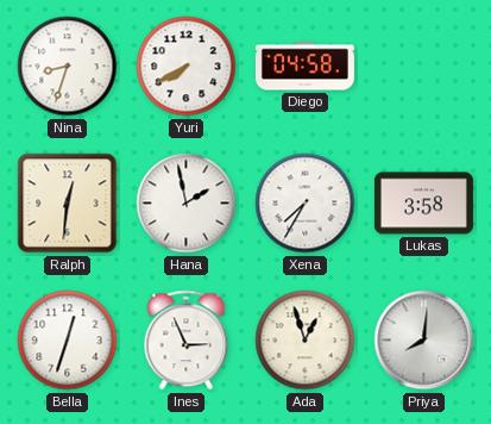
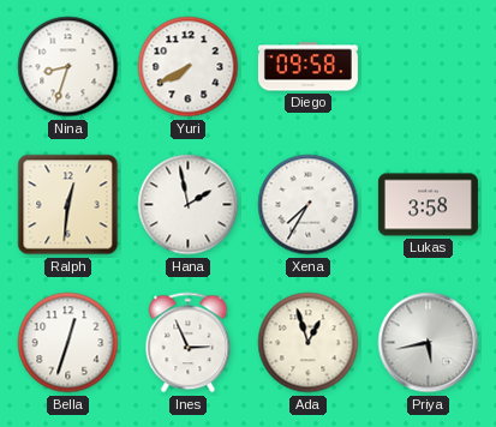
Diego: 04:58 -> 09:58
Priya: 8:01 -> 5:43
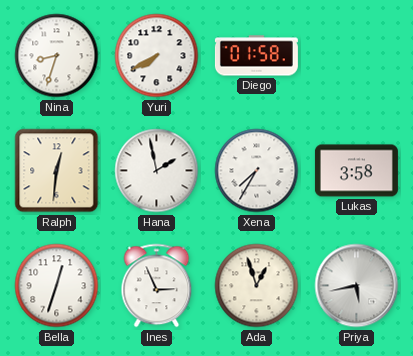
Diego: 09:58 -> 01:58
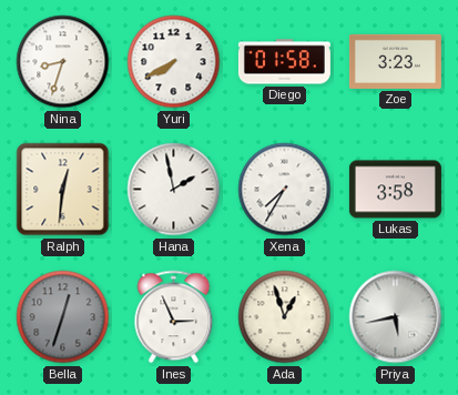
Zoe: none -> 3:23
Bella dial: white -> grey
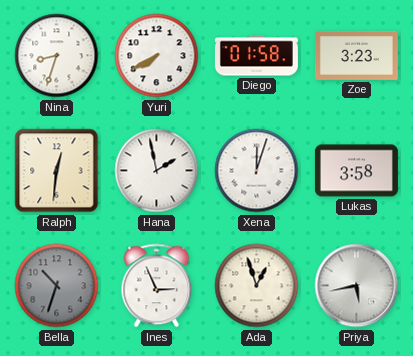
Xena: 7:35 -> 12:03
Bella: 12:33 -> 10:33
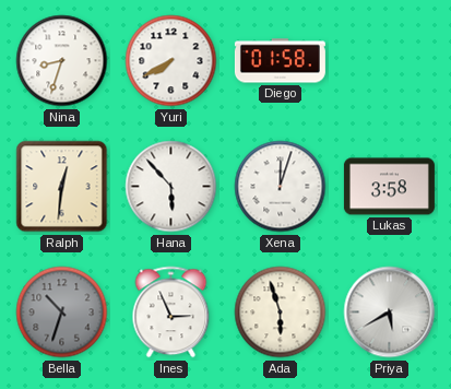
Zoe: 3:23 -> none
Hana: 1:58 -> 5:53
Ada: 12:57 -> 5:57
Priya: 5:43 -> 5:40
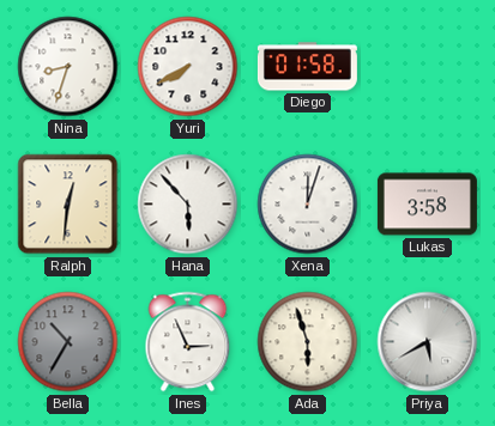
Bella: 10:33 -> 10:35
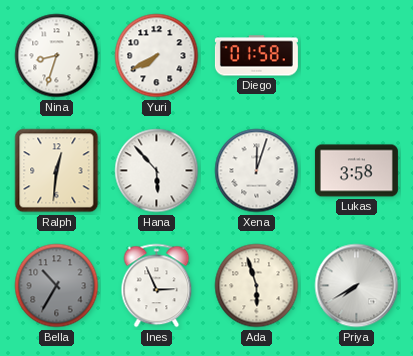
Priya: 5:40 -> 7:40
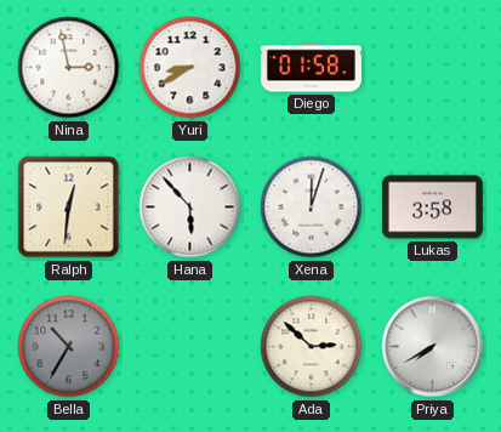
Nina: 8:33 -> 2:58
Yuri: 7:40 -> 8:40
Ines: 2:56 -> none
Ada: 5:57 -> 2:52
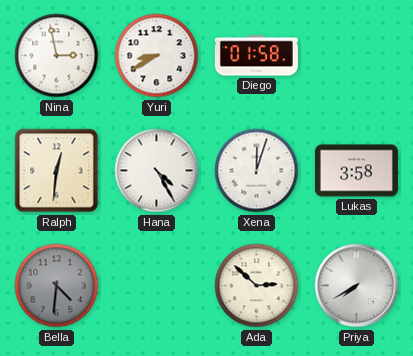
Hana: 5:53 -> 4:25
Bella: 10:35 -> 4:31
